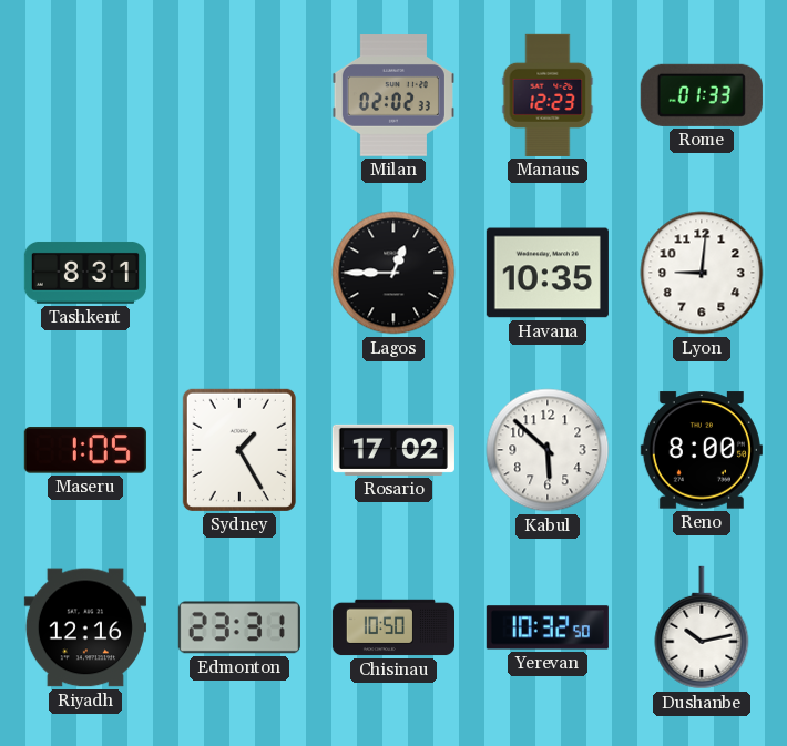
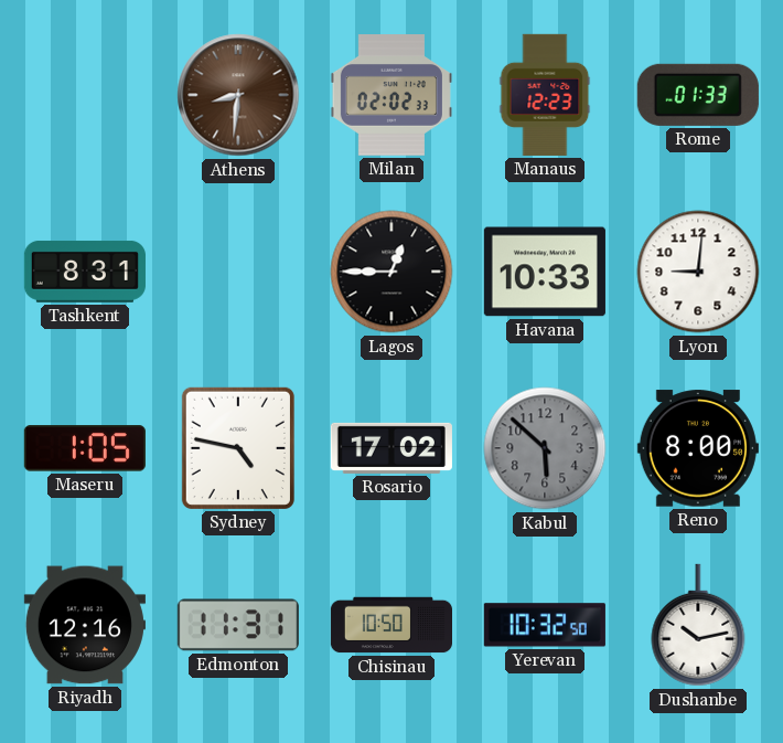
Athens: none -> 8:31
Havana: 10:35 -> 10:33
Sydney: 1:25 -> 4:47
Kabul dial: white -> grey
Edmonton: 23:31 -> 11:31
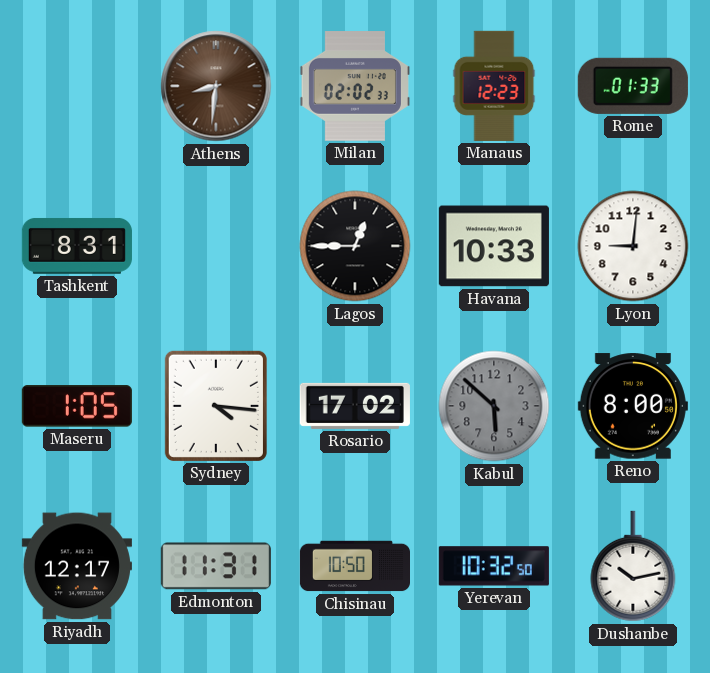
Sydney: 4:47 -> 4:16
Riyadh: 12:16 -> 12:17
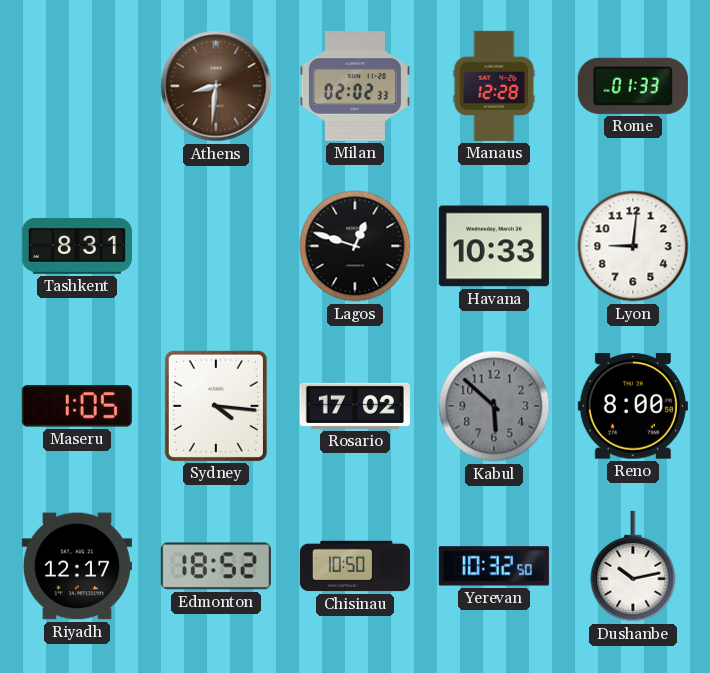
Manaus: 12:23 -> 12:28
Lagos: 12:45 -> 12:48
Edmonton: 11:31 -> 18:52
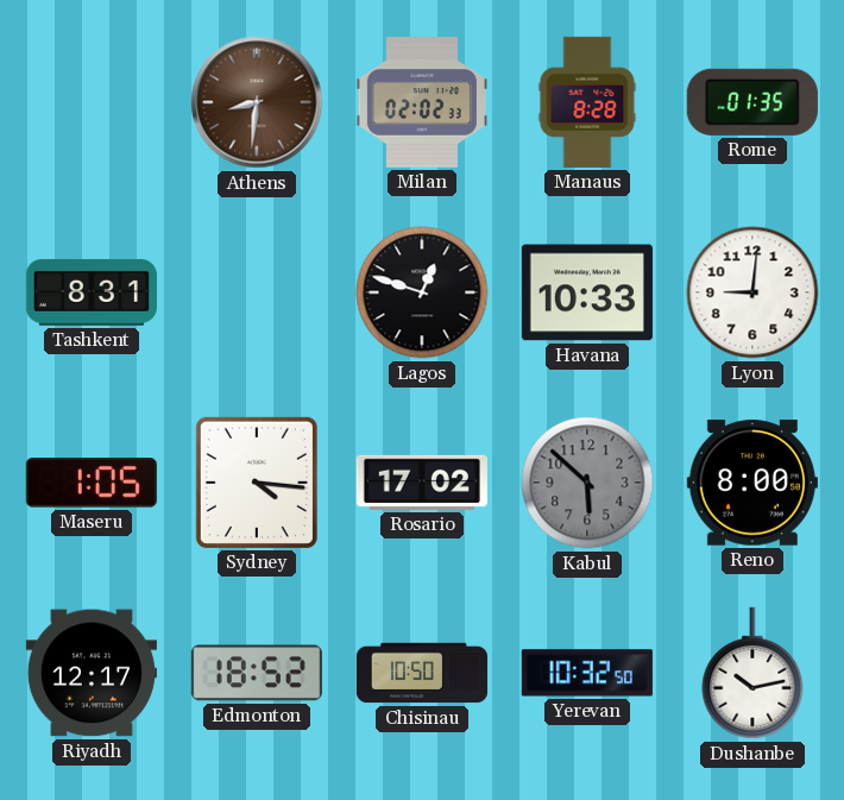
Manaus: 12:28 -> 8:28
Rome: 01:33 -> 01:35
